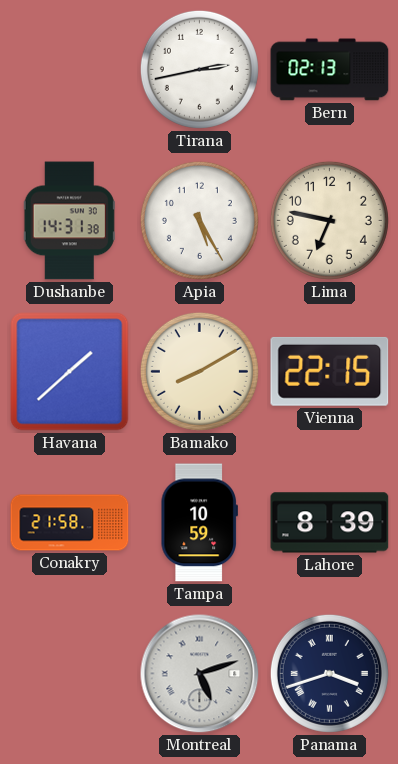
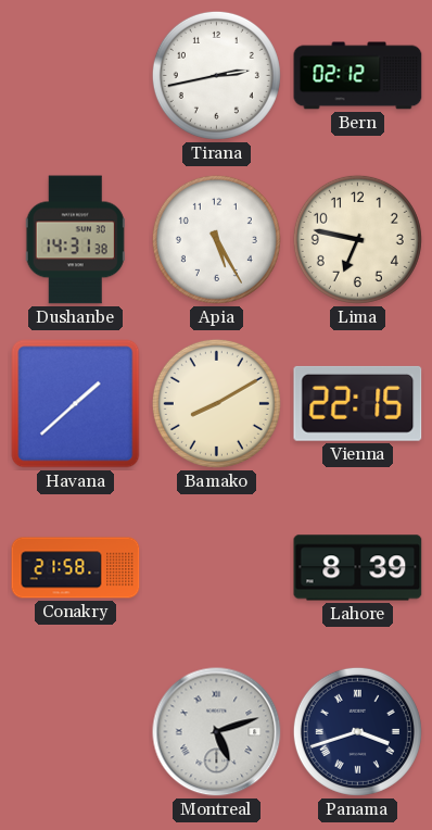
Bern: 02:13 -> 02:12
Tampa: 10:59 -> none
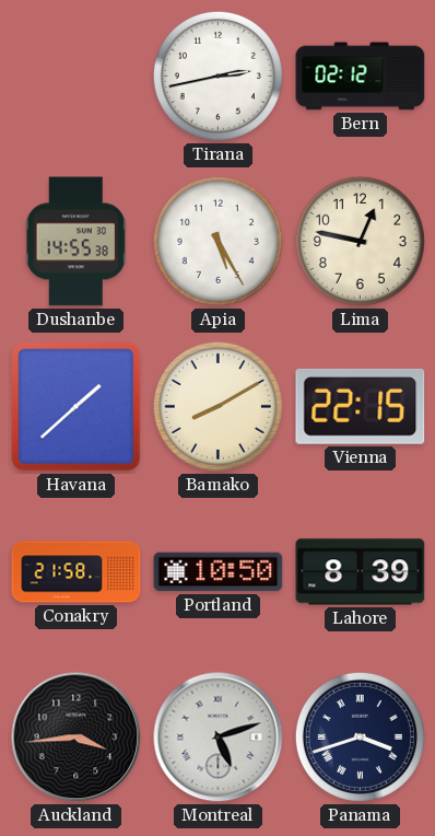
Dushanbe: 14:31 -> 14:55
Lima: 6:47 -> 12:47
Portland: none -> 10:50
Auckland: none -> 3:44
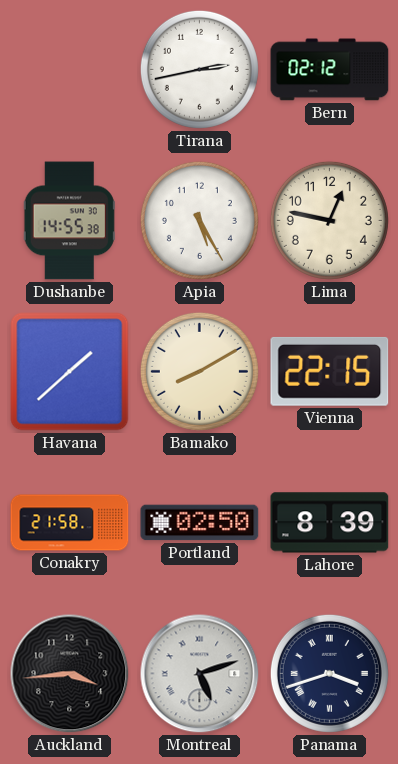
Portland: 10:50 -> 02:50
